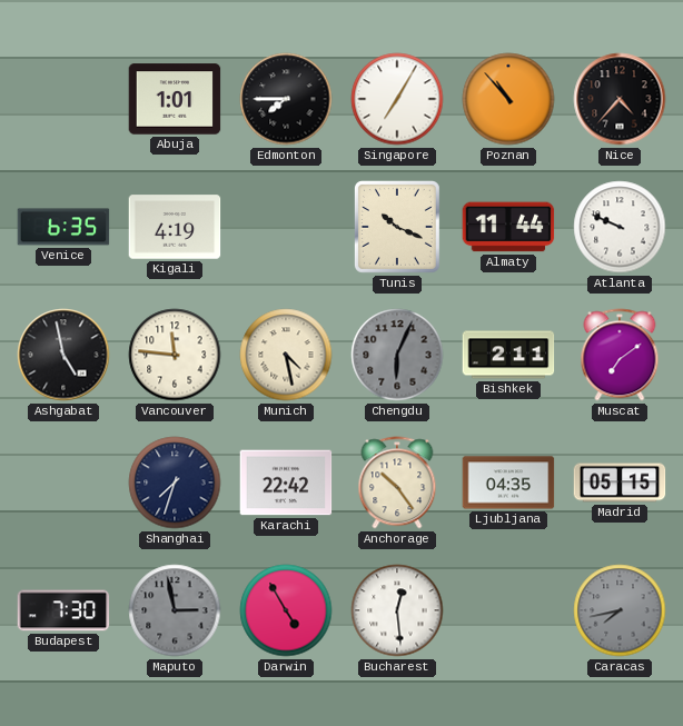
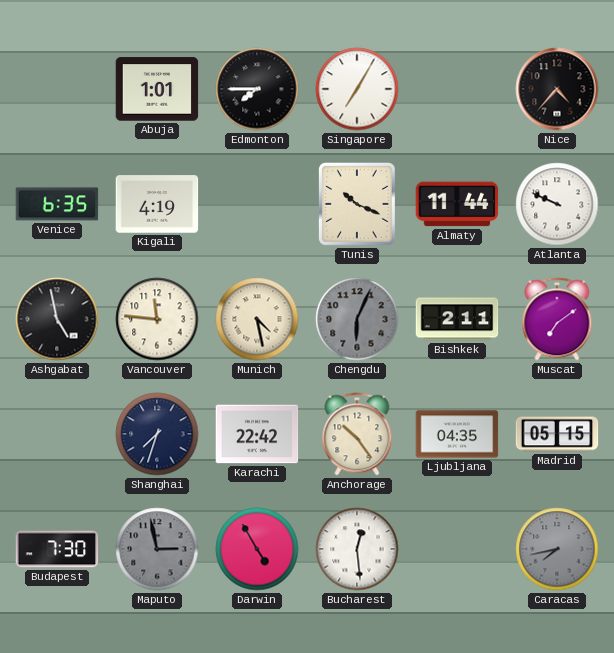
Poznan: 10:53 -> none
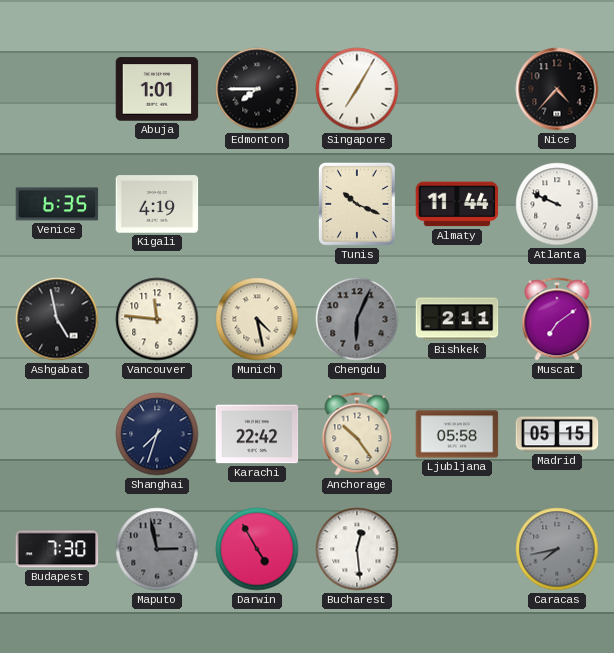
Ljubljana: 04:35 -> 05:58
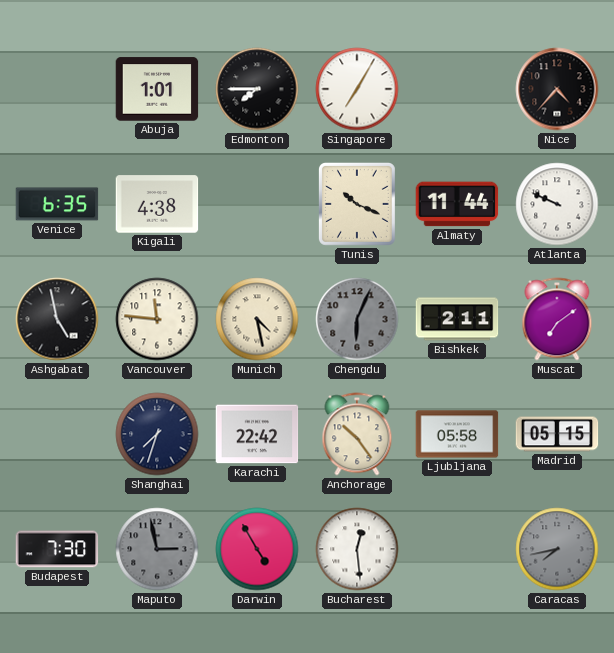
Kigali: 4:19 -> 4:38
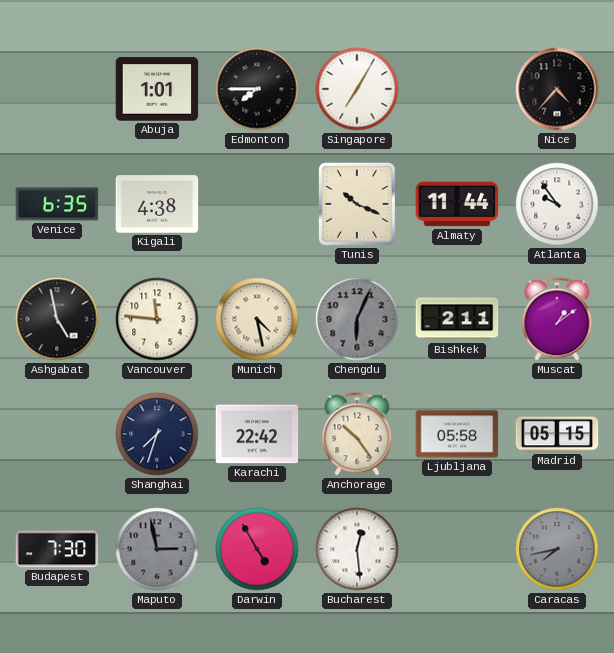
Atlanta: 9:49 -> 9:54
Muscat: 7:09 -> 1:09
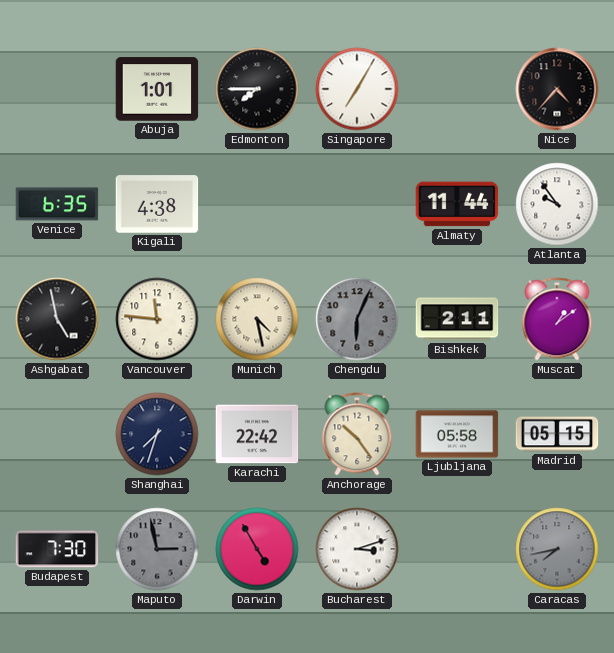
Tunis: 10:19 -> none
Bucharest: 12:29 -> 3:12
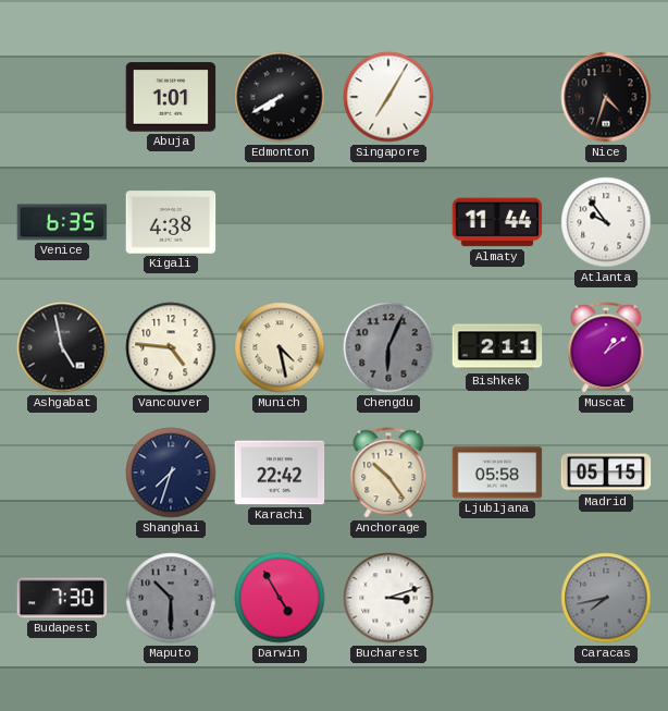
Edmonton: 7:45 -> 7:40
Nice: 4:37 -> 4:33
Vancouver: 11:46 -> 4:46
Maputo: 2:58 -> 10:30
